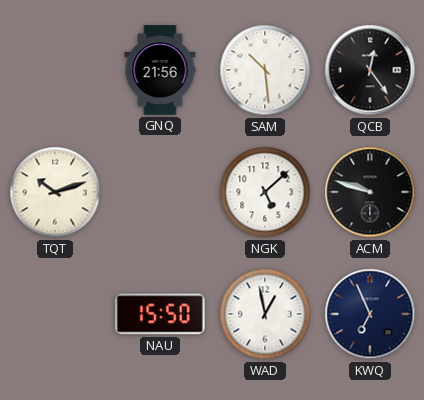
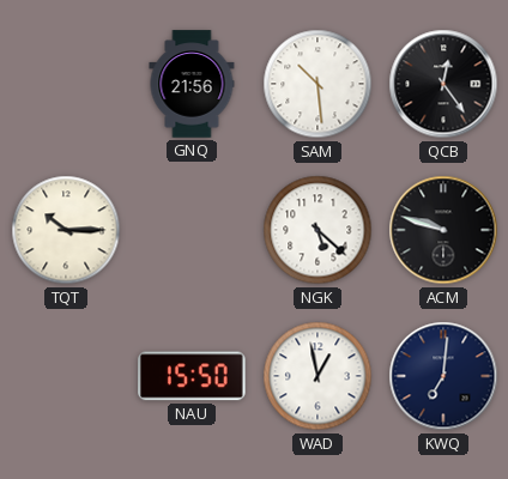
TQT: 10:12 -> 10:15
NGK: 5:08 -> 5:22
KWQ: 6:56 -> 7:01
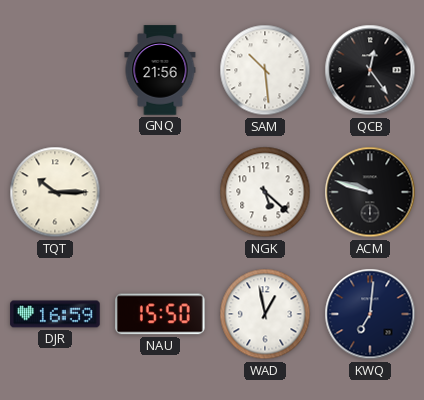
DJR: none -> 16:59
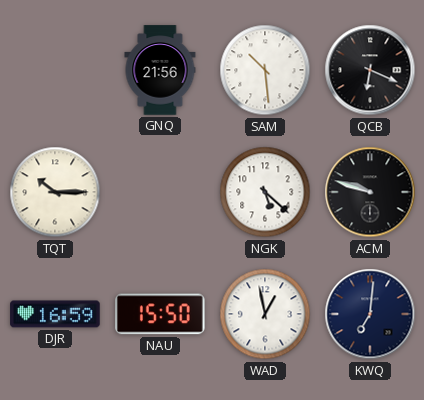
QCB: 12:24 -> 6:19
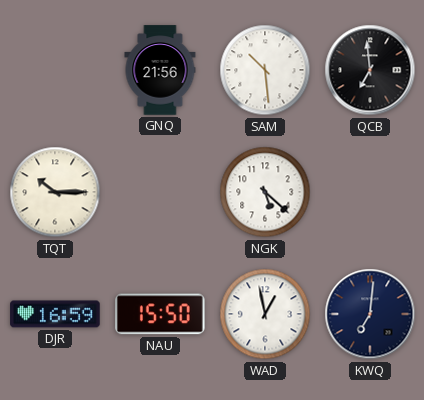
QCB: 6:19 -> 6:59
ACM: 9:48 -> none
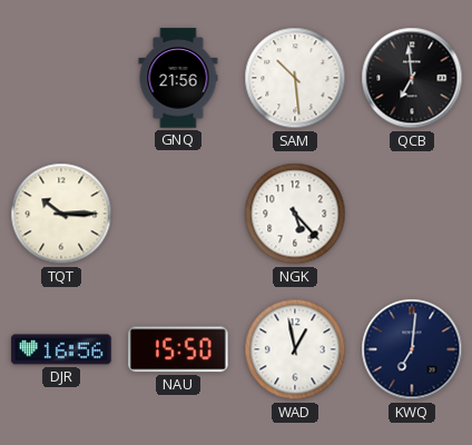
NGK: 5:22 -> 5:23
DJR: 16:59 -> 16:56
